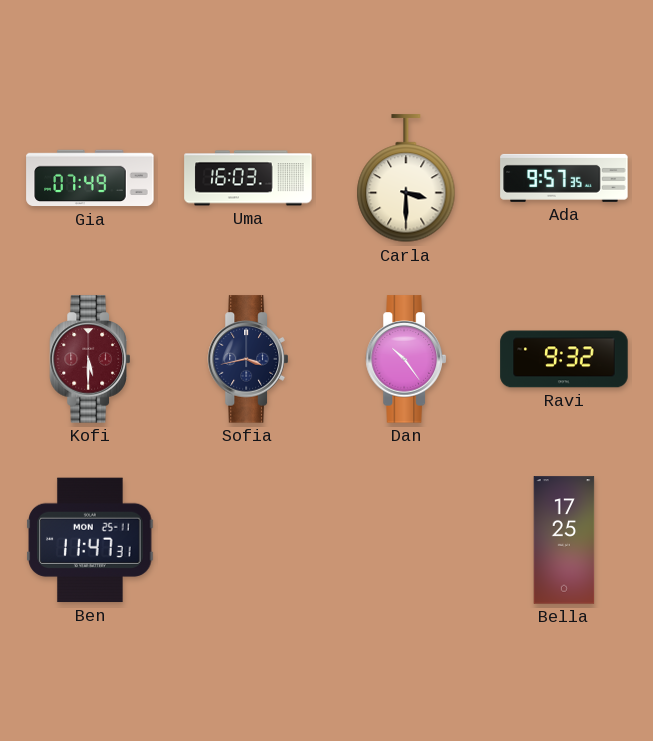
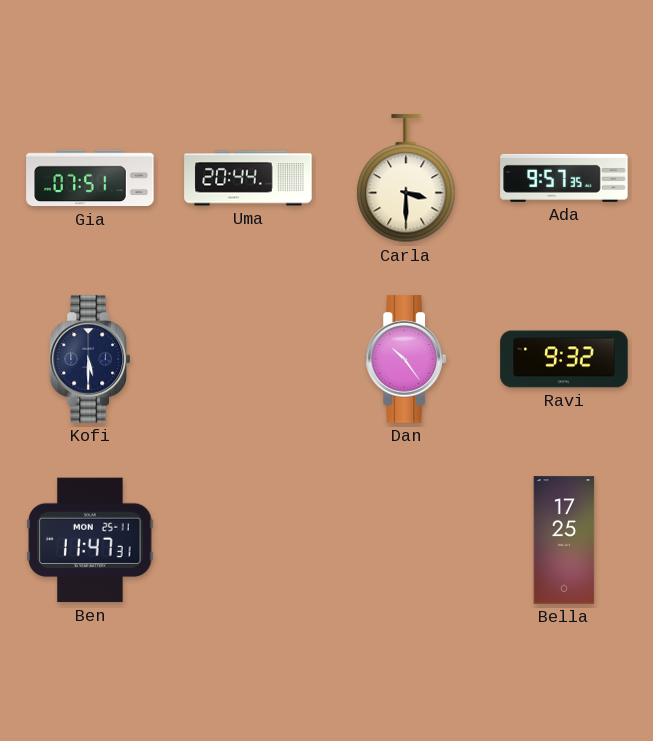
Gia: 07:49 -> 07:51
Uma: 16:03 -> 20:44
Kofi dial: burgundy -> navy
Sofia: 3:43 -> none
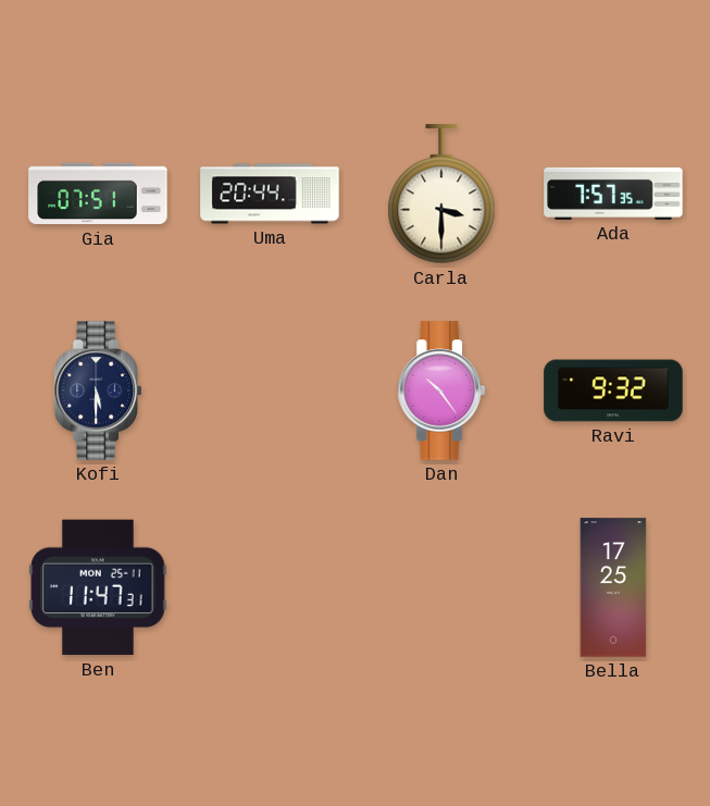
Ada: 9:57 -> 7:57
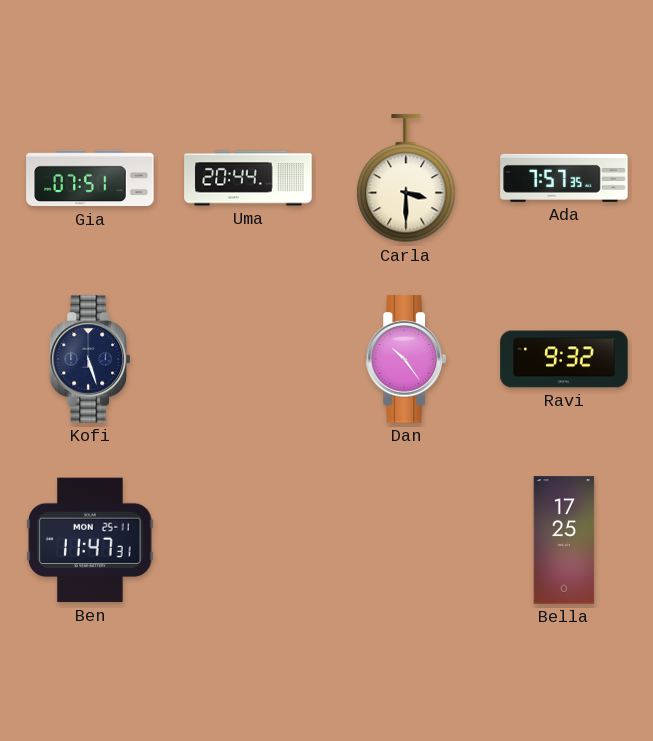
Kofi: 5:30 -> 5:27
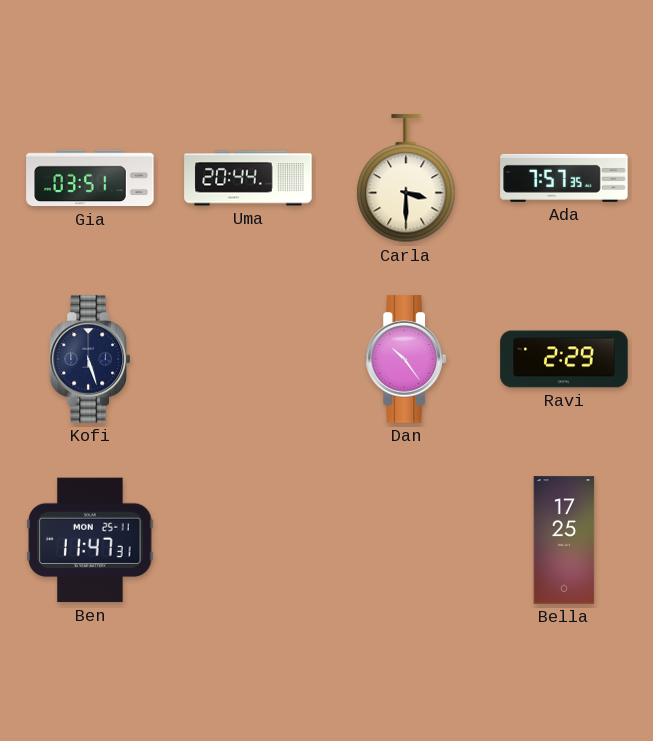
Gia: 07:51 -> 03:51
Ravi: 9:32 -> 2:29
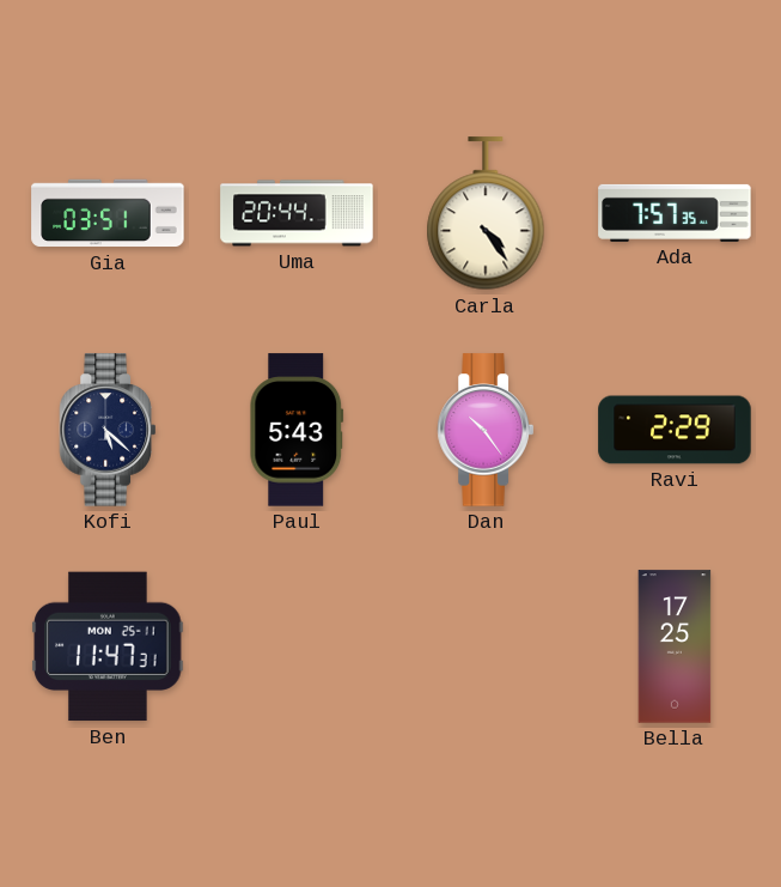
Carla: 3:30 -> 4:24
Kofi: 5:27 -> 5:22
Paul: none -> 5:43
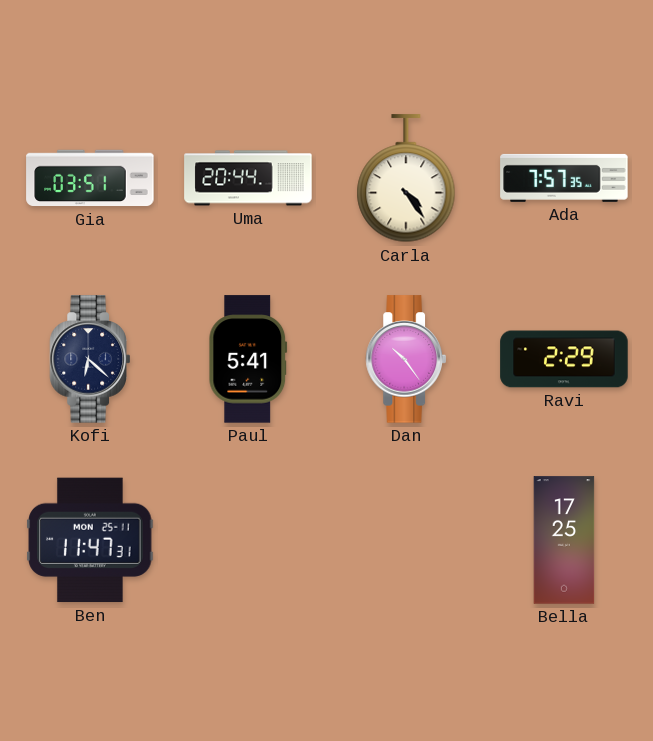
Kofi: 5:22 -> 6:22
Paul: 5:43 -> 5:41
